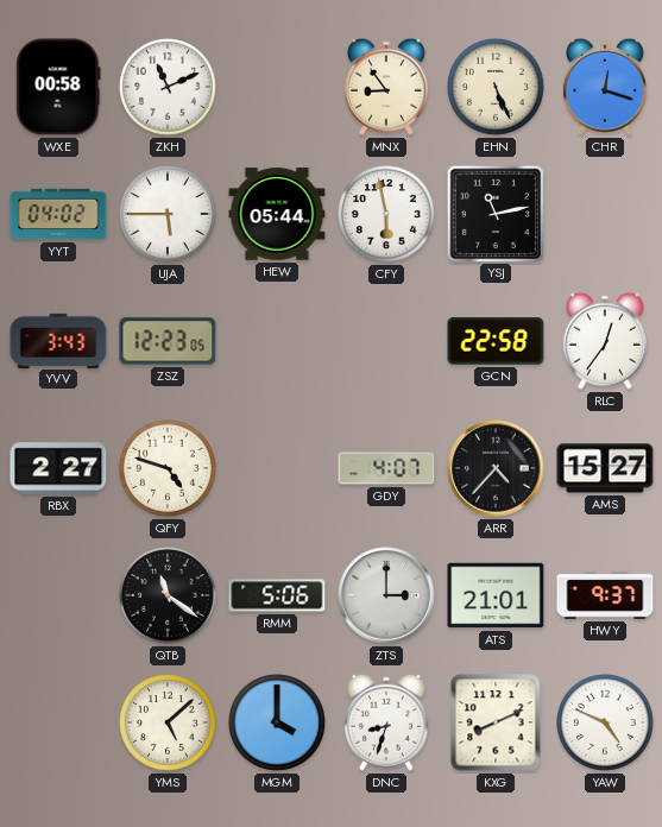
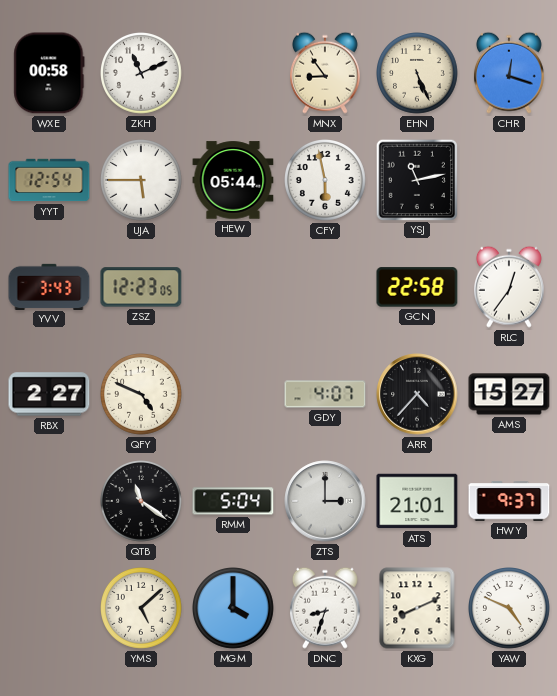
YYT: 04:02 -> 12:54
QFY: 4:48 -> 4:49
RMM: 5:06 -> 5:04
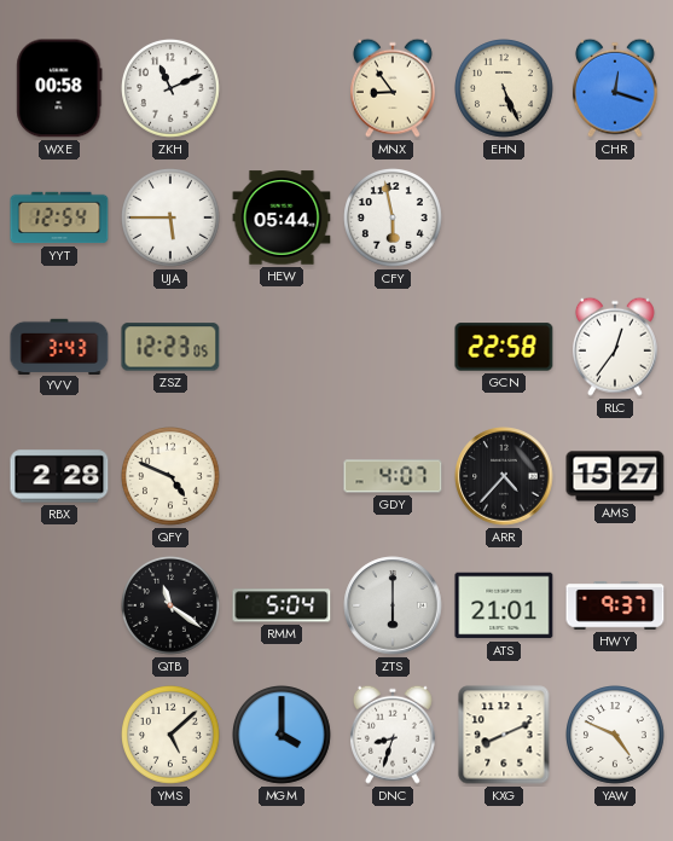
YSJ: 11:13 -> none
RBX: 2:27 -> 2:28
ZTS: 3:00 -> 6:00
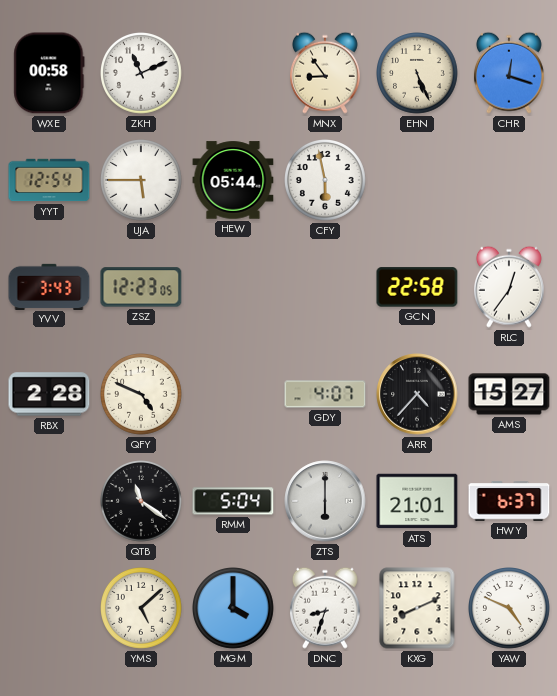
HWY: 9:37 -> 6:37
